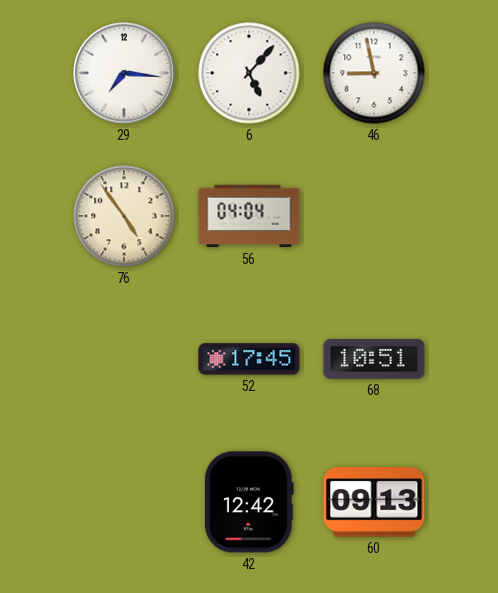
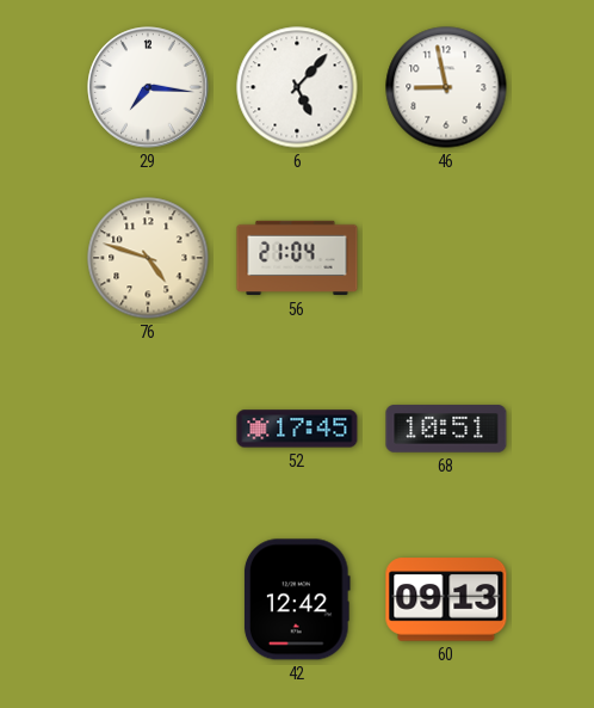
76: 4:54 -> 4:48
56: 04:04 -> 21:04
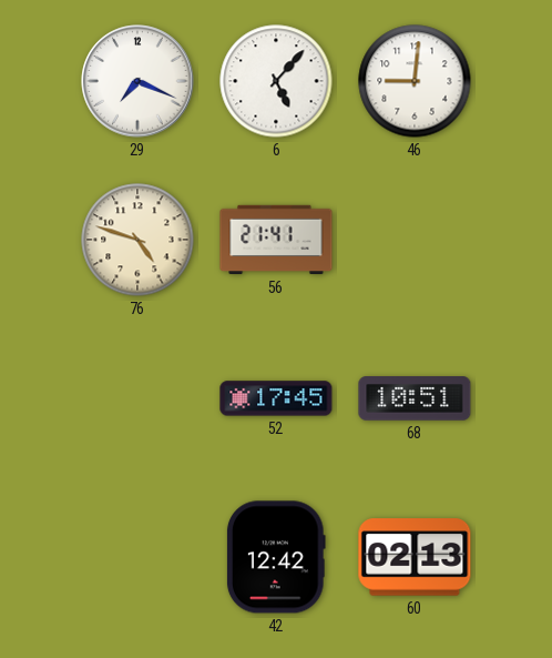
29: 7:16 -> 7:19
46: 8:58 -> 9:01
56: 21:04 -> 21:41
60: 09:13 -> 02:13
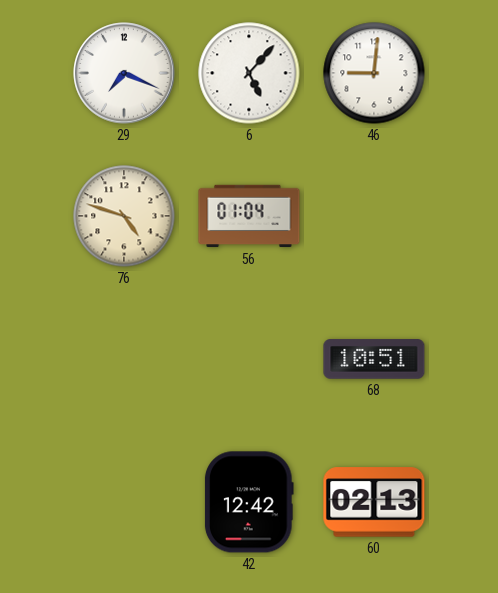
56: 21:41 -> 01:04
52: 17:45 -> none
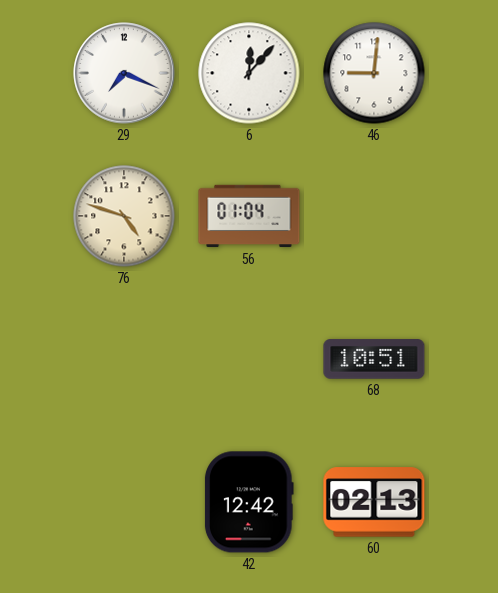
6: 5:07 -> 12:07
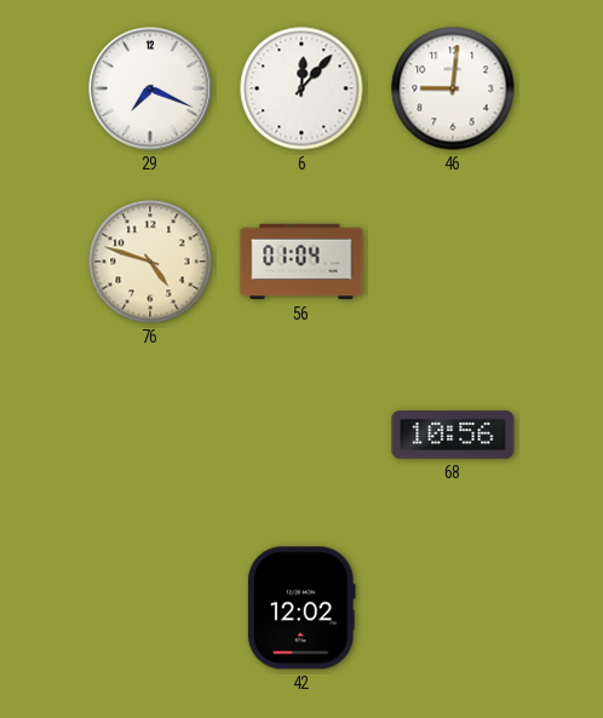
68: 10:51 -> 10:56
42: 12:42 -> 12:02
60: 02:13 -> none
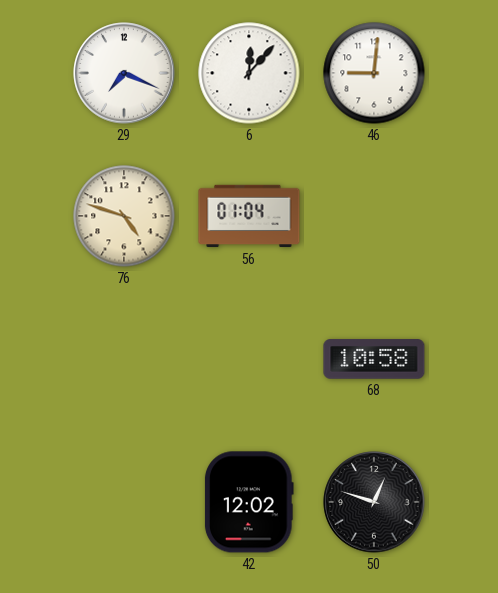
68: 10:56 -> 10:58
50: none -> 12:48
